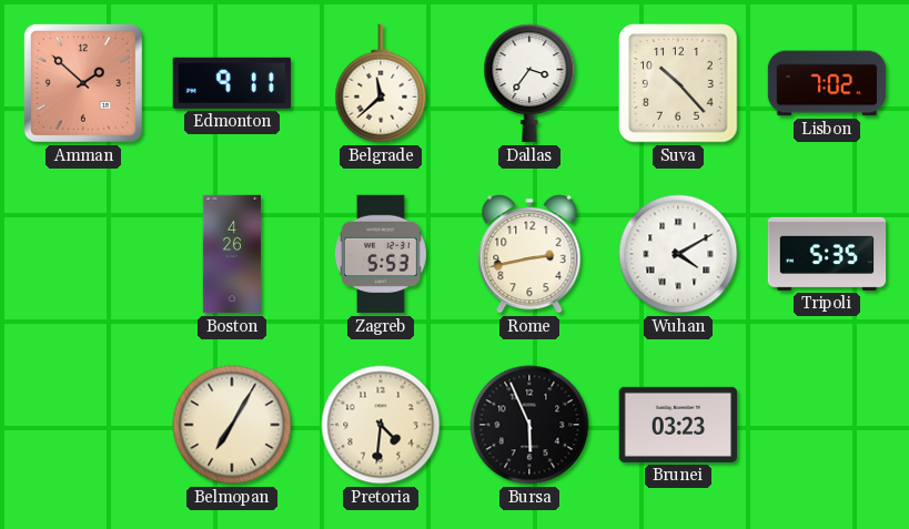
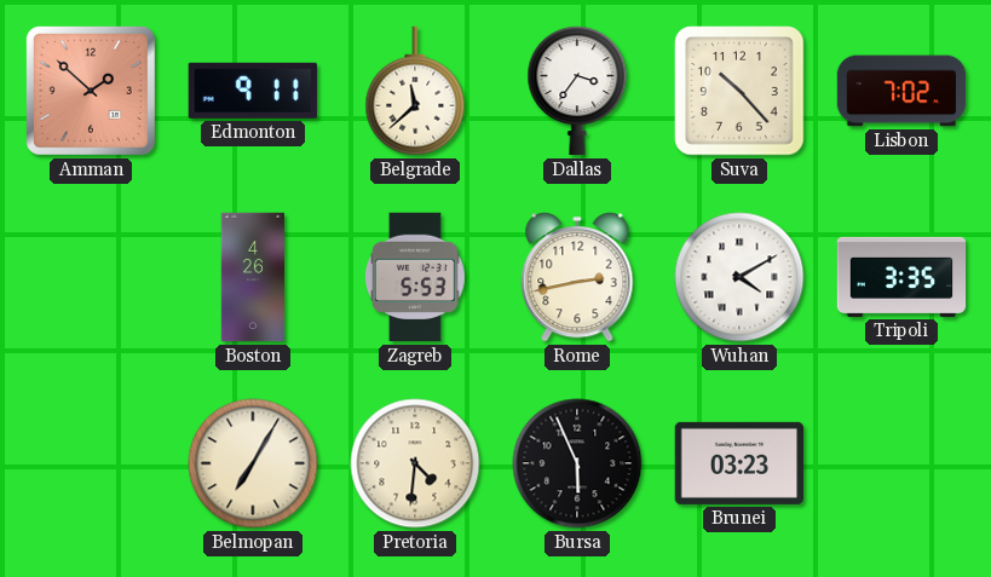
Tripoli: 5:35 -> 3:35
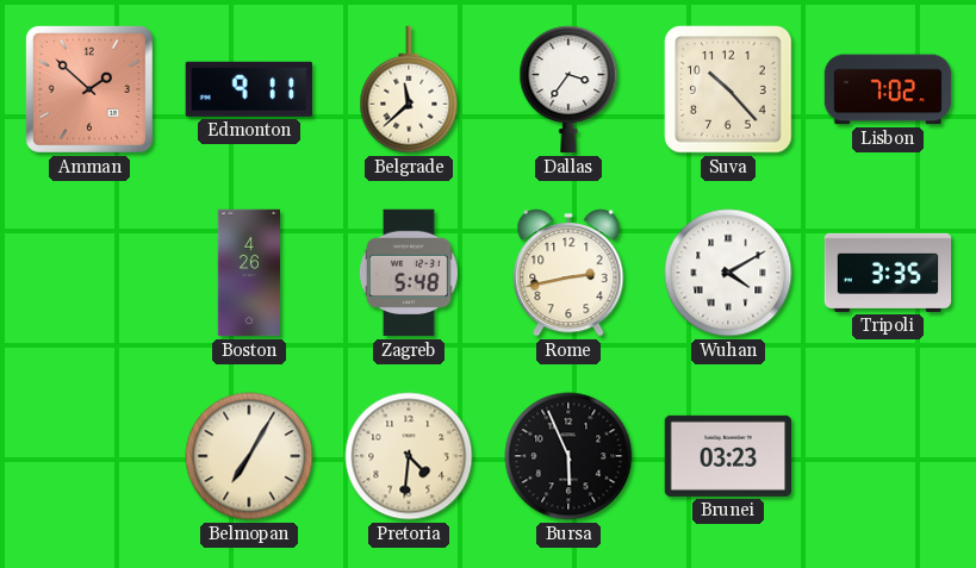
Zagreb: 5:53 -> 5:48
